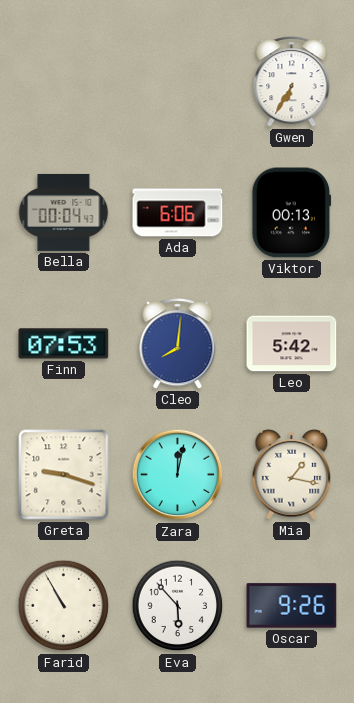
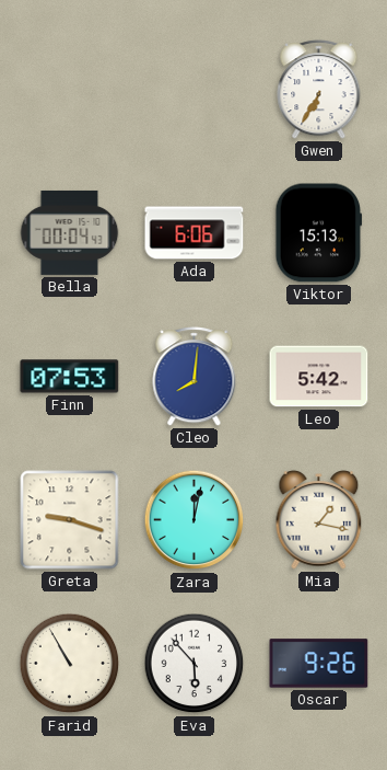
Viktor: 00:13 -> 15:13
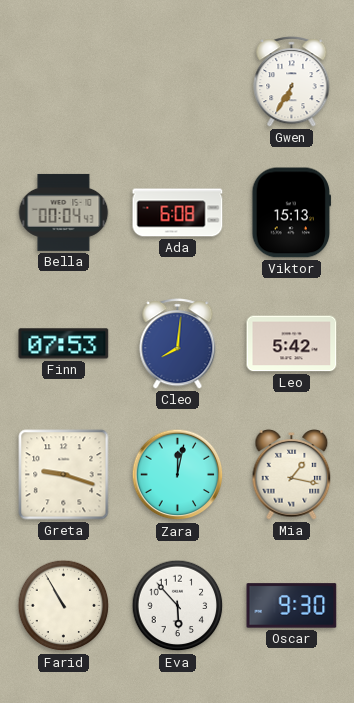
Ada: 6:06 -> 6:08
Oscar: 9:26 -> 9:30
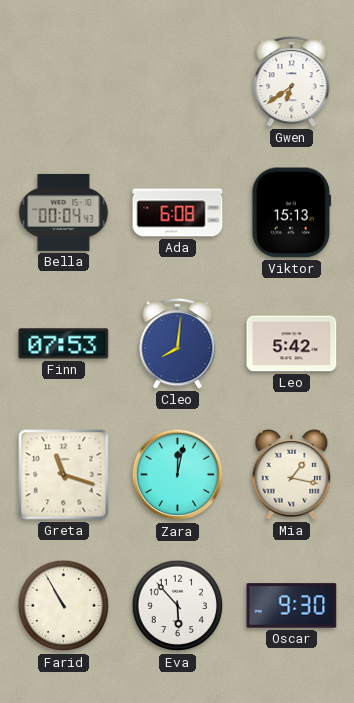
Gwen: 6:35 -> 6:39
Greta: 9:18 -> 11:18
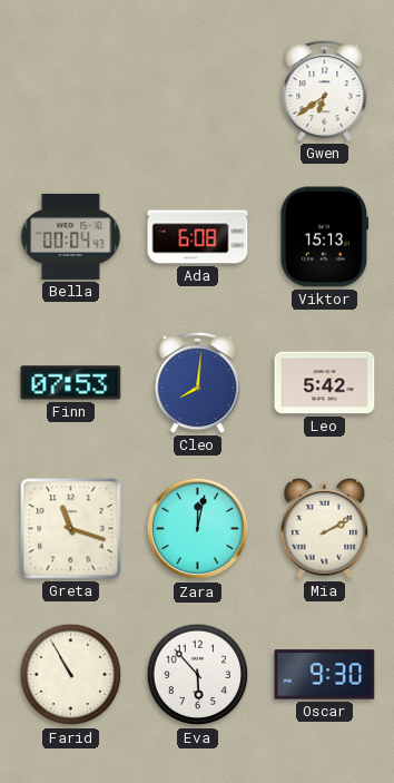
Mia: 1:17 -> 2:10
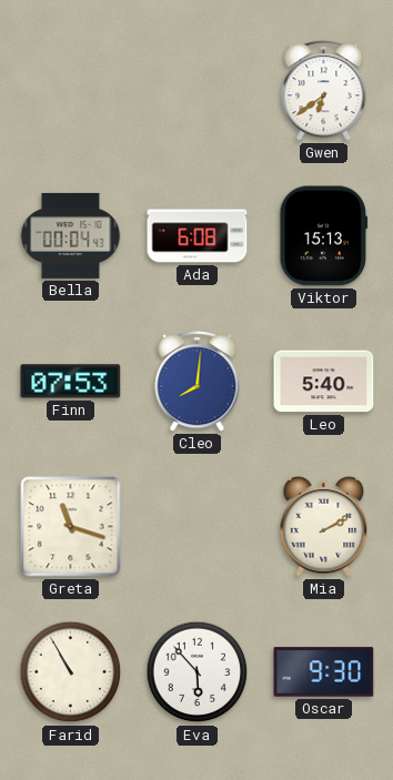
Leo: 5:42 -> 5:40
Zara: 12:02 -> none
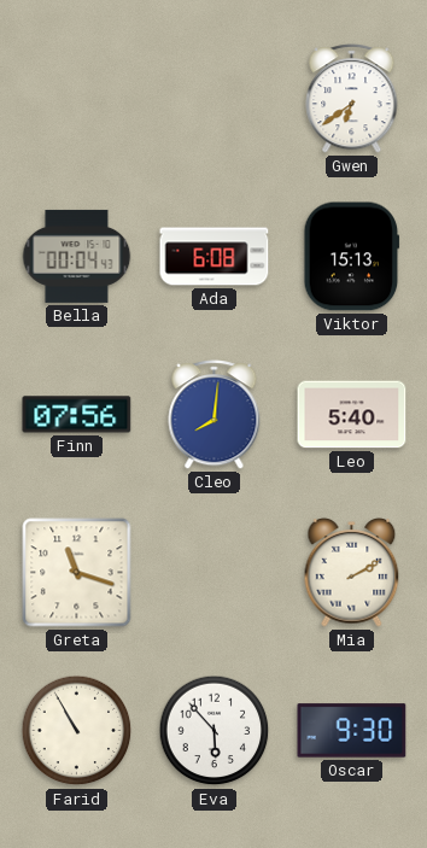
Finn: 07:53 -> 07:56
